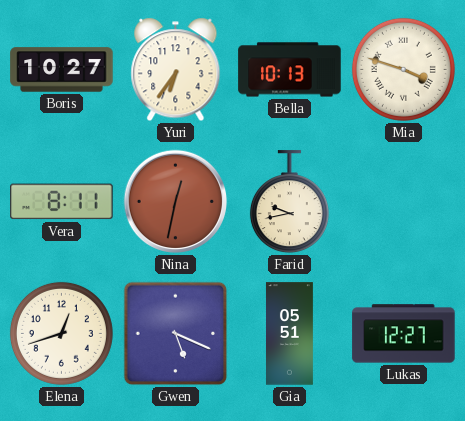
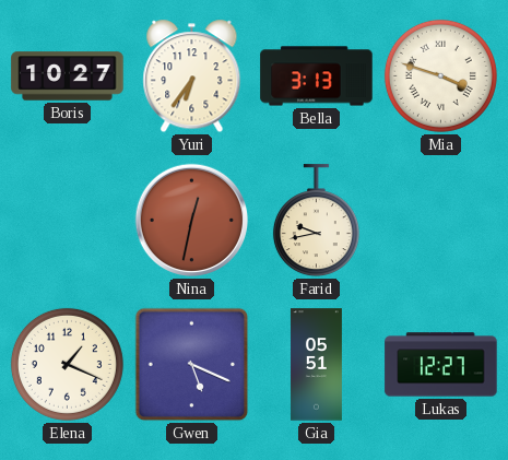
Bella: 10:13 -> 3:13
Vera: 8:11 -> none
Elena: 12:42 -> 1:19
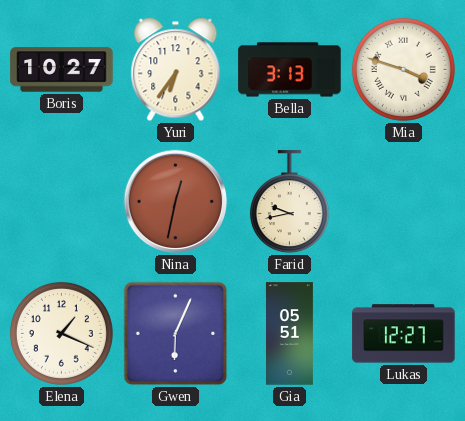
Gwen: 5:19 -> 6:04
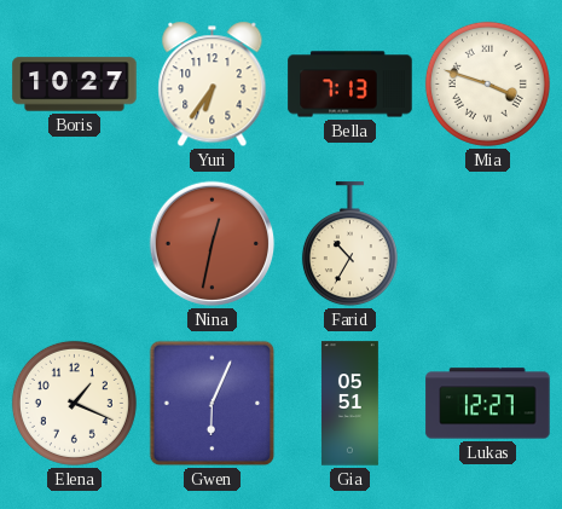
Bella: 3:13 -> 7:13
Farid: 9:43 -> 10:35
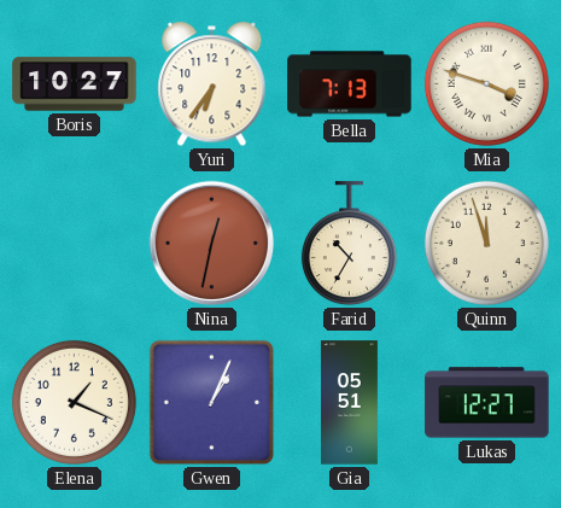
Quinn: none -> 11:57
Gwen: 6:04 -> 1:04
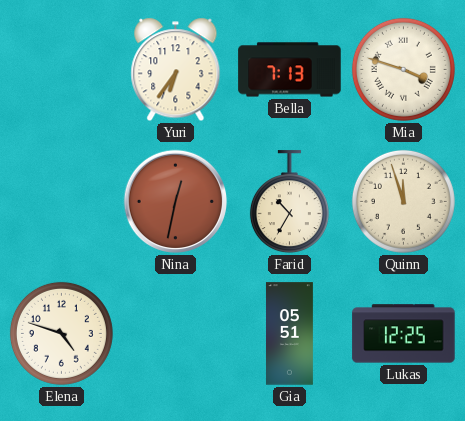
Boris: 10:27 -> none
Elena: 1:19 -> 4:48
Gwen: 1:04 -> none
Lukas: 12:27 -> 12:25
